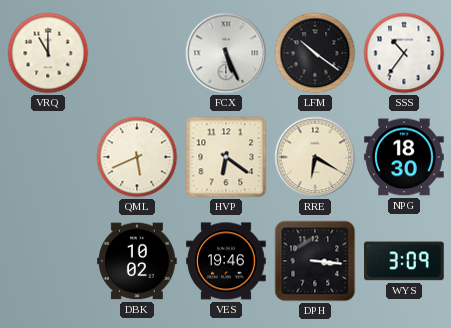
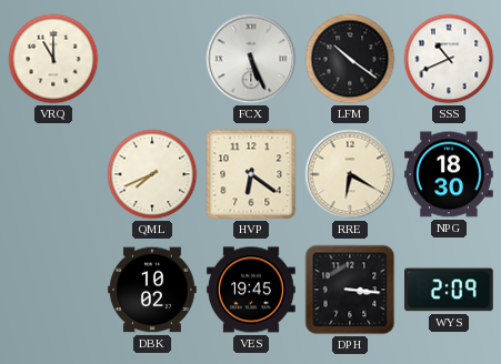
SSS: 10:36 -> 10:41
QML: 5:41 -> 7:41
VES: 19:46 -> 19:45
WYS: 3:09 -> 2:09
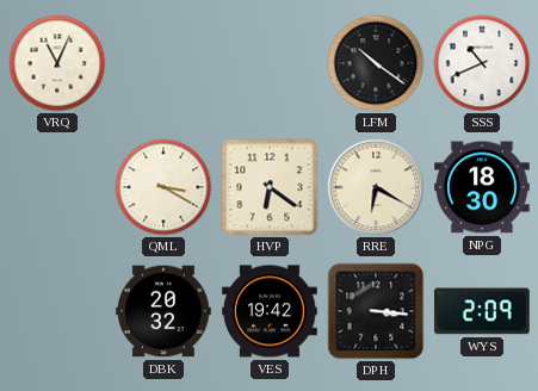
VRQ: 11:00 -> 11:04
FCX: 5:26 -> none
QML: 7:41 -> 3:20
DBK: 10:02 -> 20:32
VES: 19:45 -> 19:42
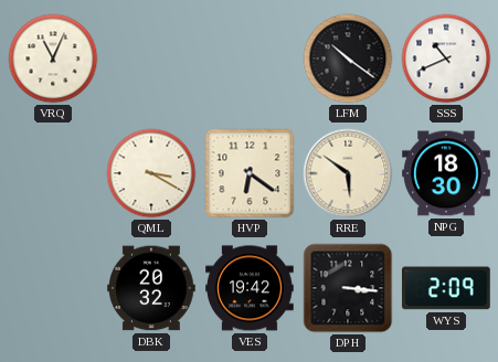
RRE: 6:20 -> 5:51
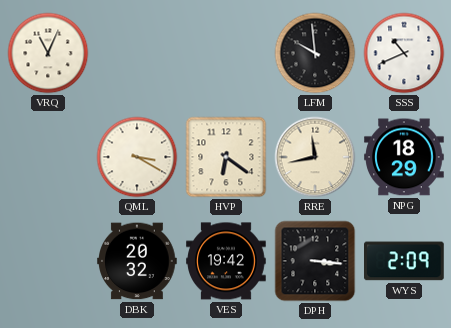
LFM: 10:21 -> 9:59
RRE: 5:51 -> 11:43
NPG: 18:30 -> 18:29
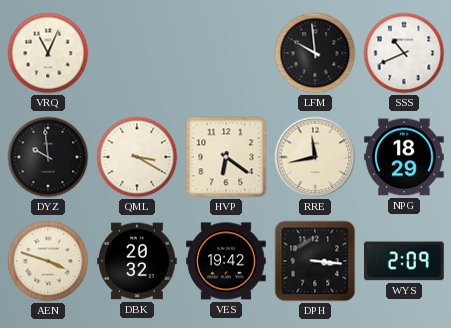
DYZ: none -> 9:59
AEN: none -> 3:48
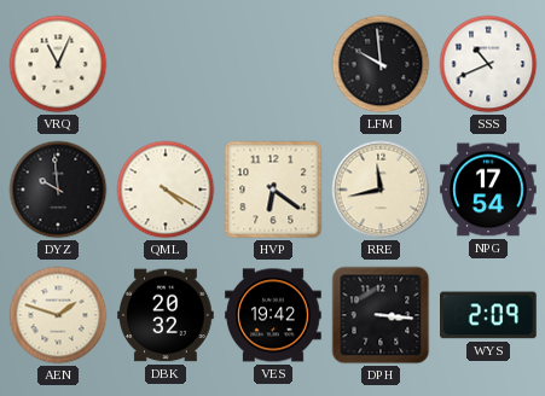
QML: 3:20 -> 4:20
NPG: 18:29 -> 17:54
AEN: 3:48 -> 1:48
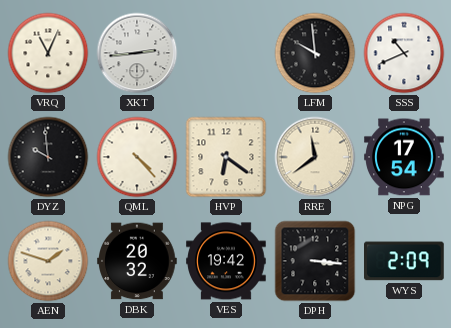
XKT: none -> 2:44
QML: 4:20 -> 4:23
RRE: 11:43 -> 11:39
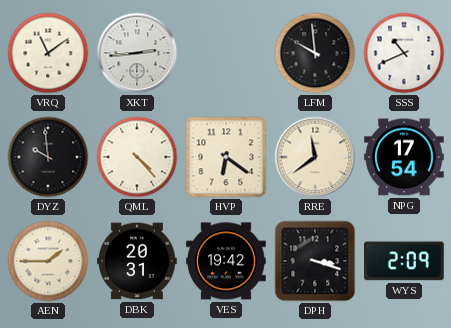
VRQ: 11:04 -> 11:09
AEN: 1:48 -> 1:45
DBK: 20:32 -> 20:31
DPH: 3:16 -> 3:18
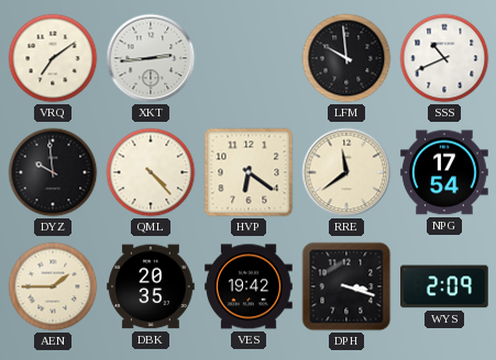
VRQ: 11:09 -> 7:09
DBK: 20:31 -> 20:35
